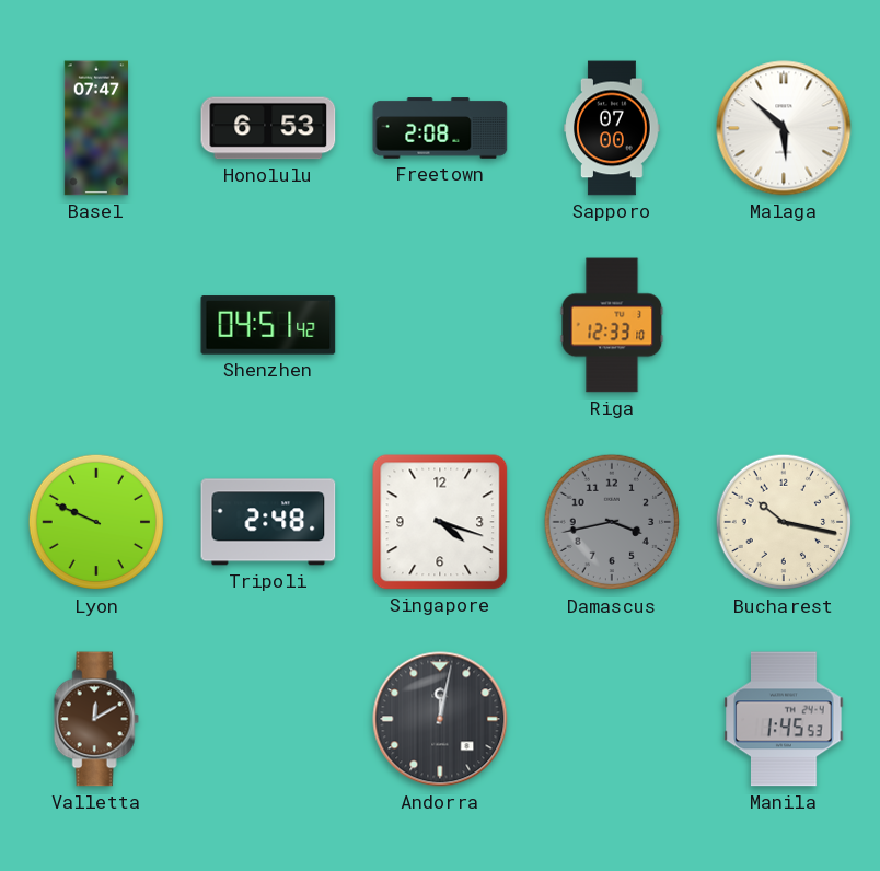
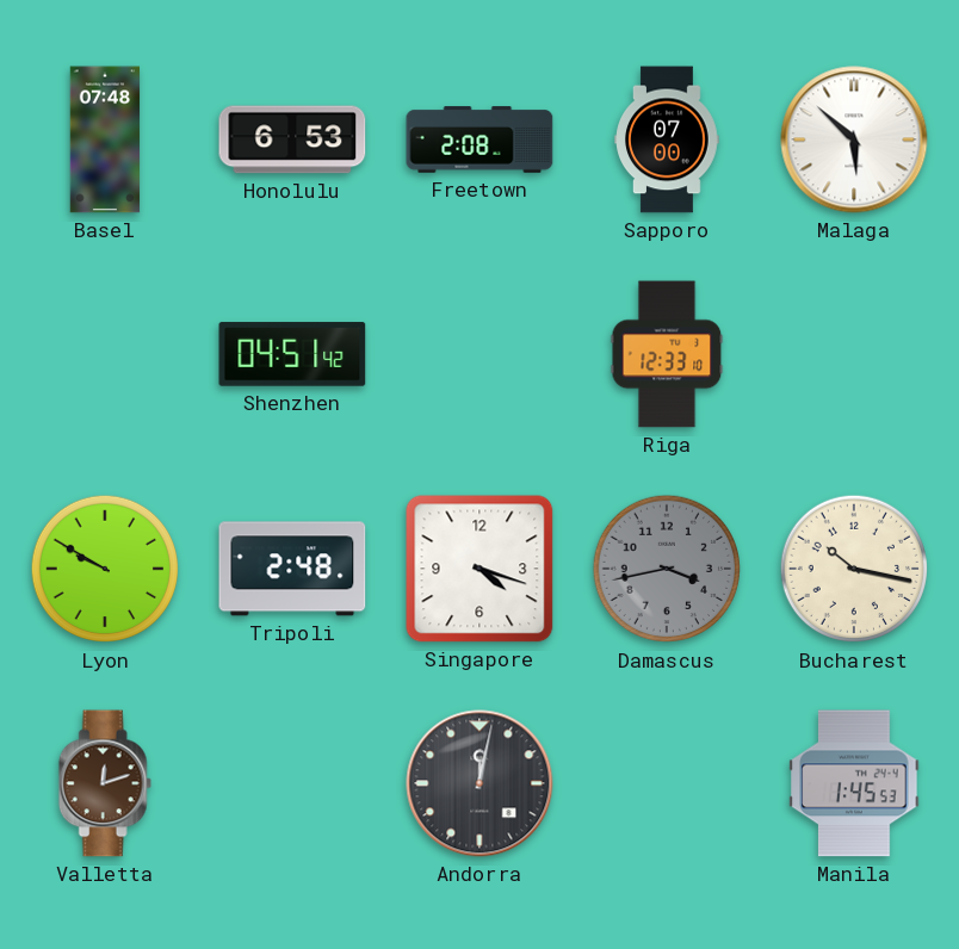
Basel: 07:47 -> 07:48
Lyon: 9:49 -> 9:50
Valletta: 12:10 -> 12:12
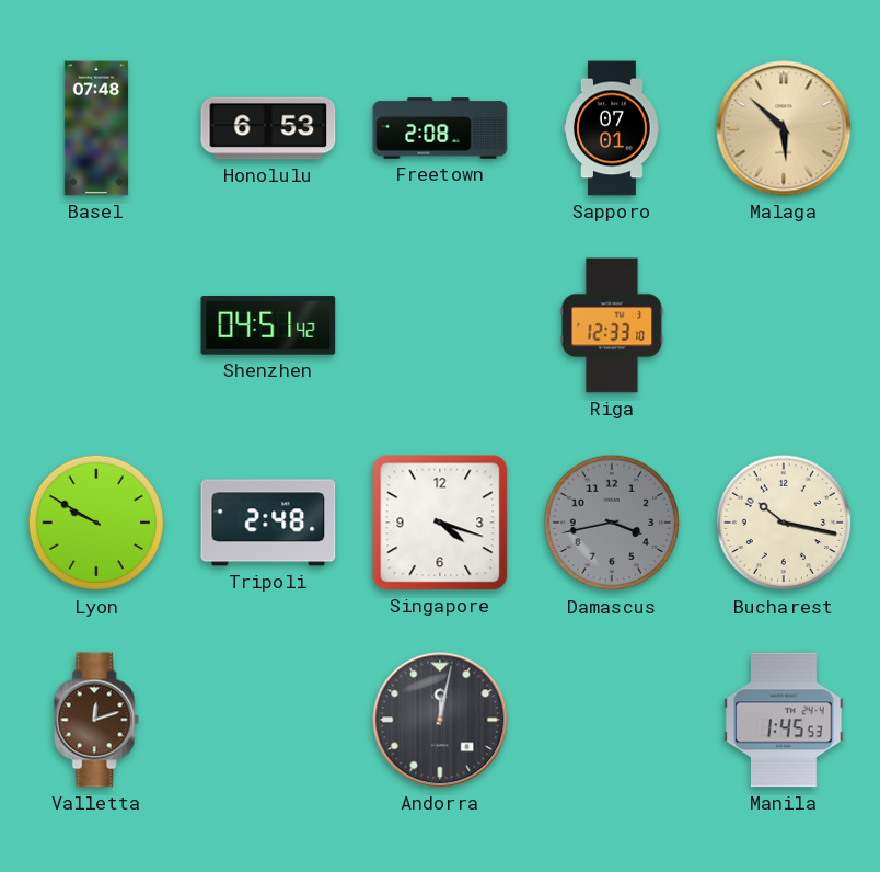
Sapporo: 07:00 -> 07:01
Malaga dial: white -> champagne
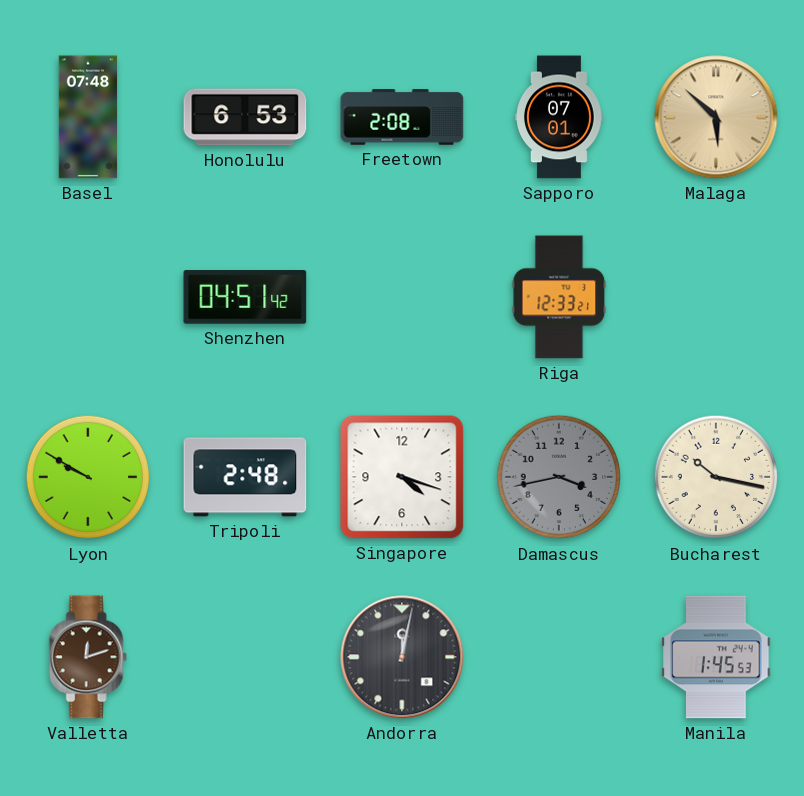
Riga: 12:33:10 -> 12:33:21
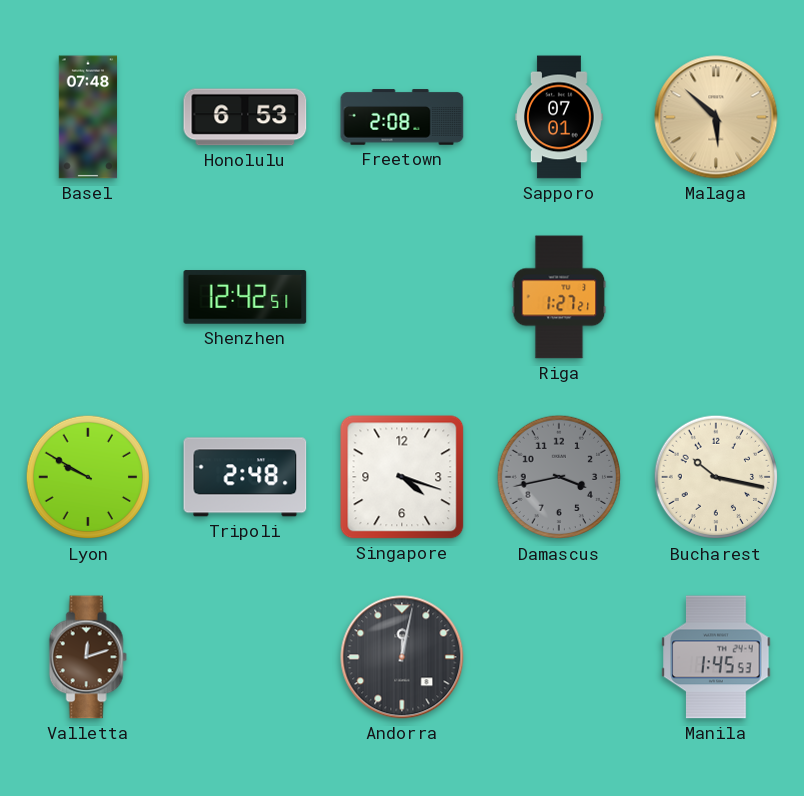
Shenzhen: 04:51 -> 12:42
Riga: 12:33 -> 1:27
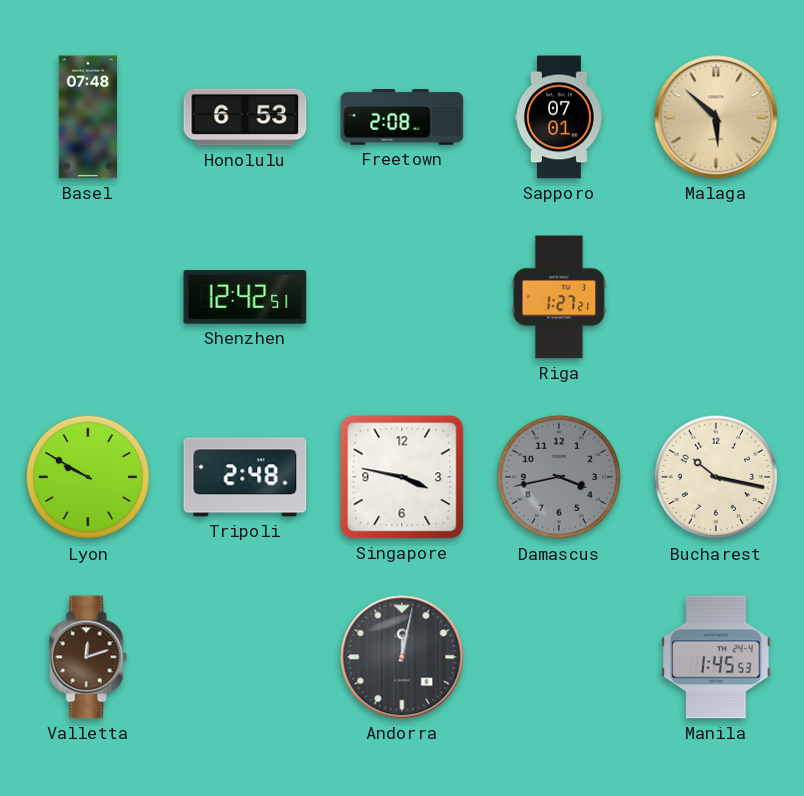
Singapore: 4:18 -> 3:47
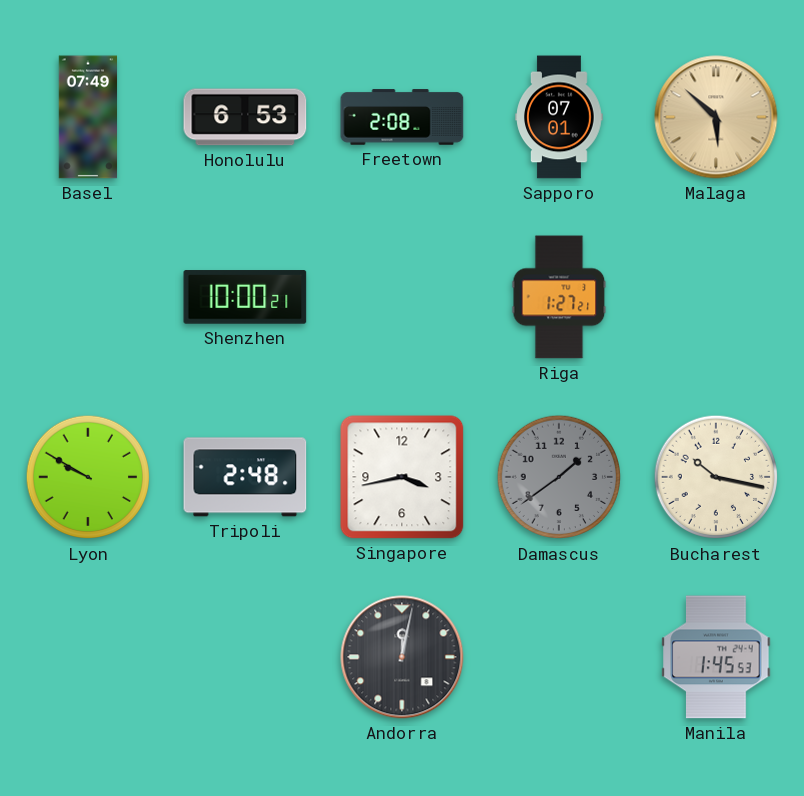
Basel: 07:48 -> 07:49
Shenzhen: 12:42 -> 10:00
Singapore: 3:47 -> 3:43
Damascus: 3:43 -> 1:39
Valletta: 12:12 -> none
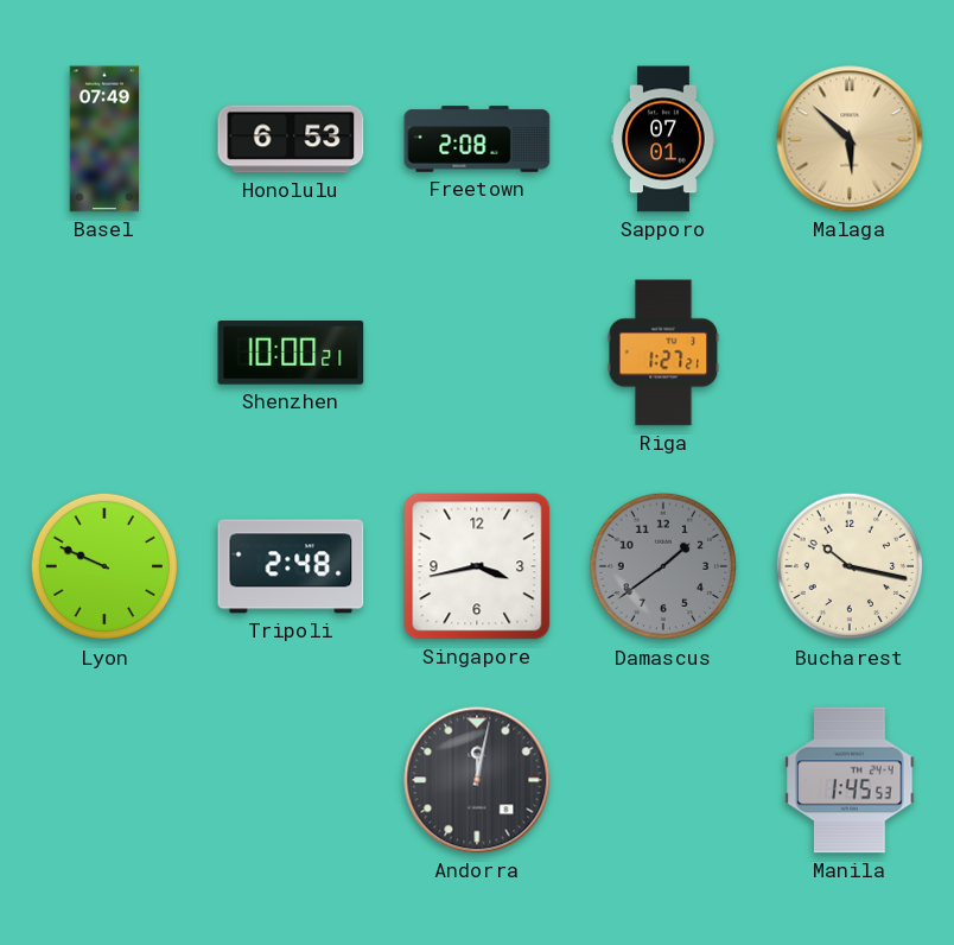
Lyon: 9:50 -> 9:49
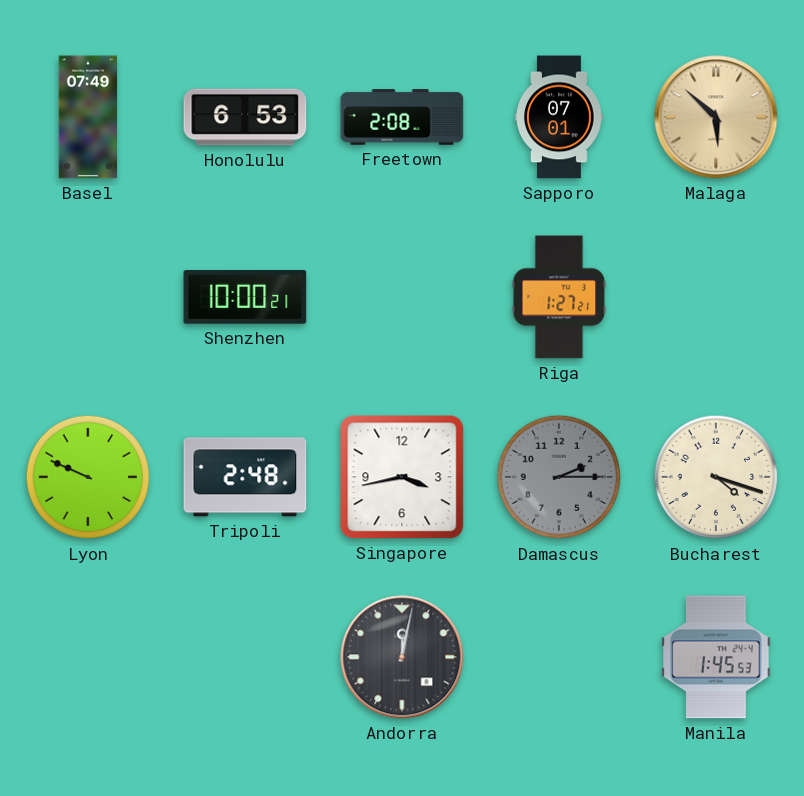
Damascus: 1:39 -> 2:15
Bucharest: 10:17 -> 4:18
